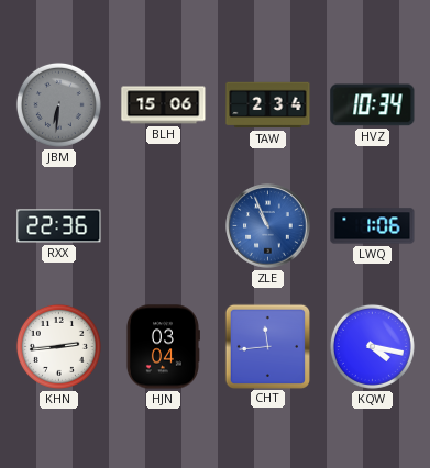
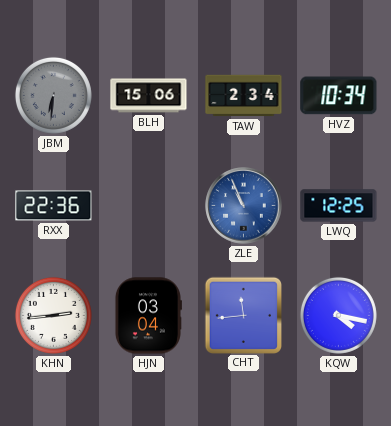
LWQ: 1:06 -> 12:25
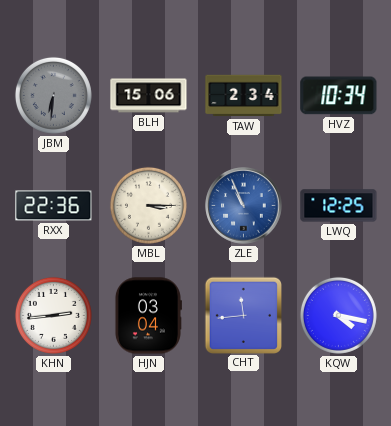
MBL: none -> 3:15
